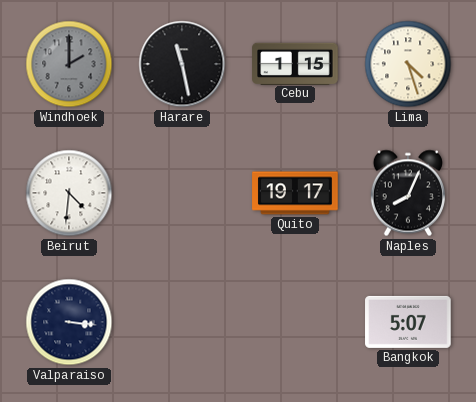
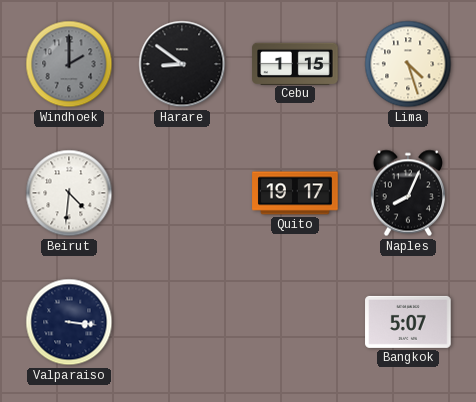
Harare: 11:28 -> 8:51
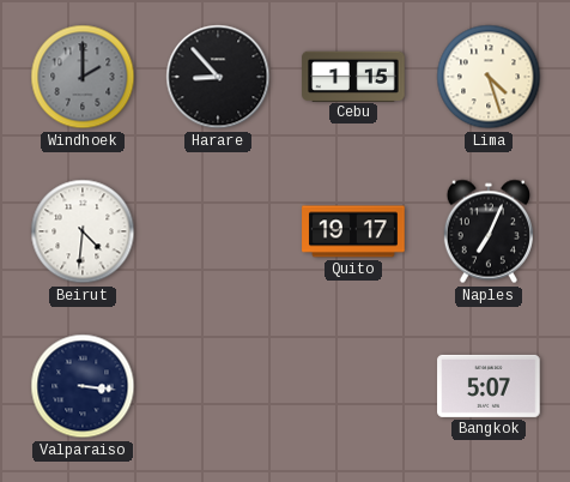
Harare: 8:51 -> 8:53
Naples: 8:04 -> 7:04
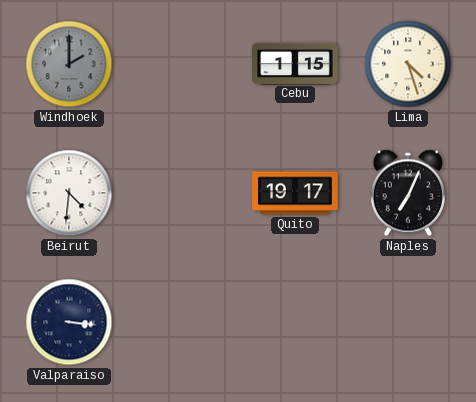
Harare: 8:53 -> none
Bangkok: 5:07 -> none
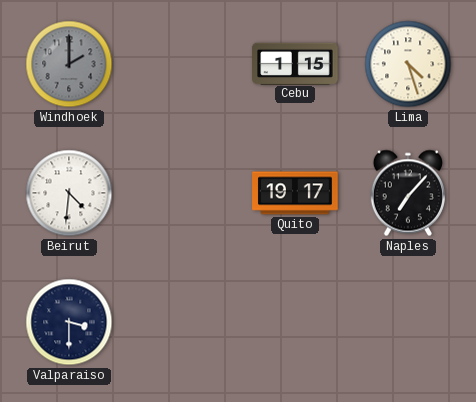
Naples: 7:04 -> 7:07
Valparaiso: 3:16 -> 3:30
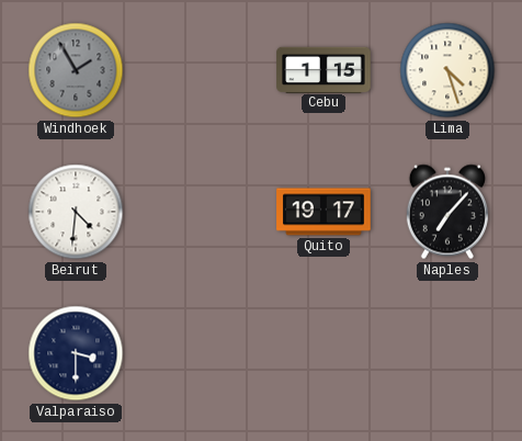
Windhoek: 2:00 -> 1:55
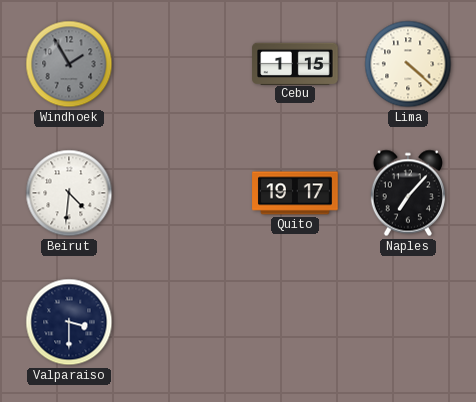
Lima: 4:27 -> 4:22
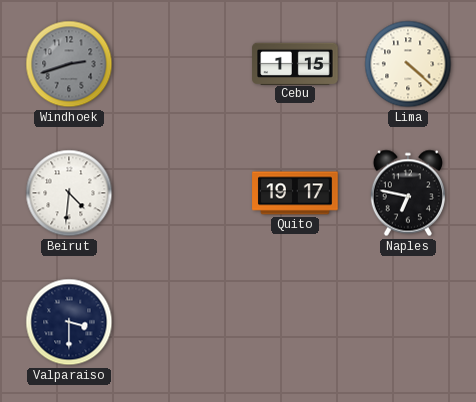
Windhoek: 1:55 -> 2:42
Naples: 7:07 -> 6:47
